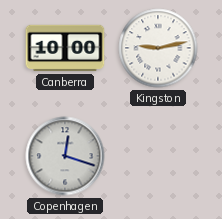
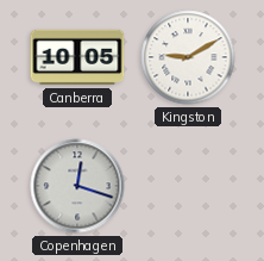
Canberra: 10:00 -> 10:05
Kingston: 9:13 -> 9:10
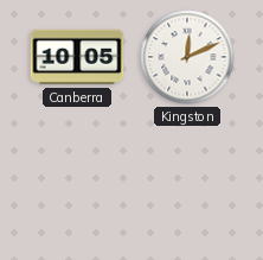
Kingston: 9:10 -> 12:11
Copenhagen: 12:18 -> none
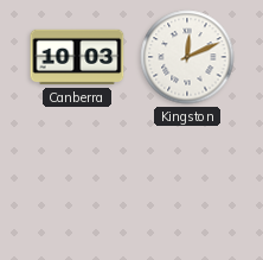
Canberra: 10:05 -> 10:03
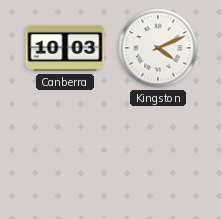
Kingston: 12:11 -> 4:11
